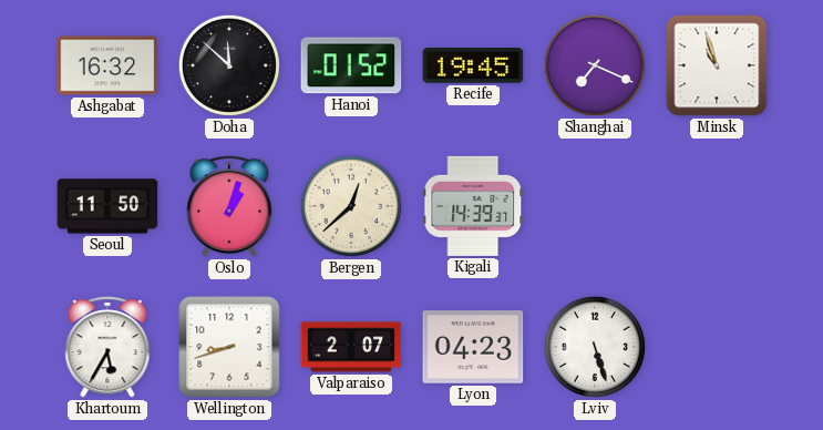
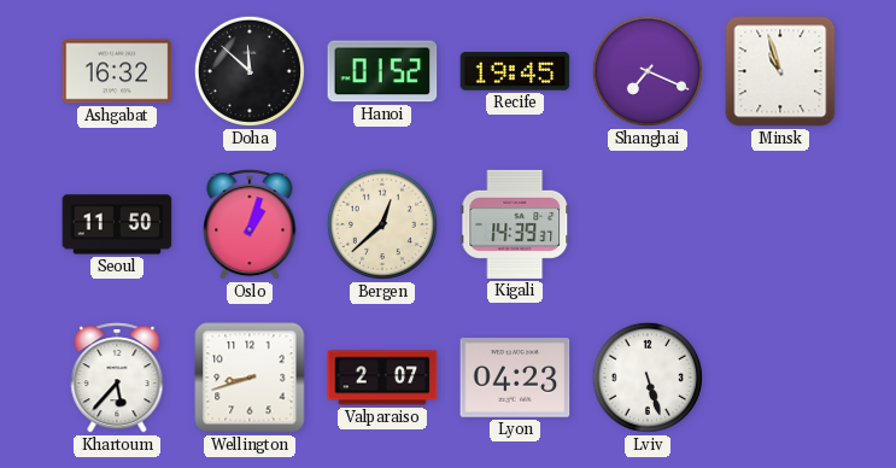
Khartoum: 5:35 -> 5:37
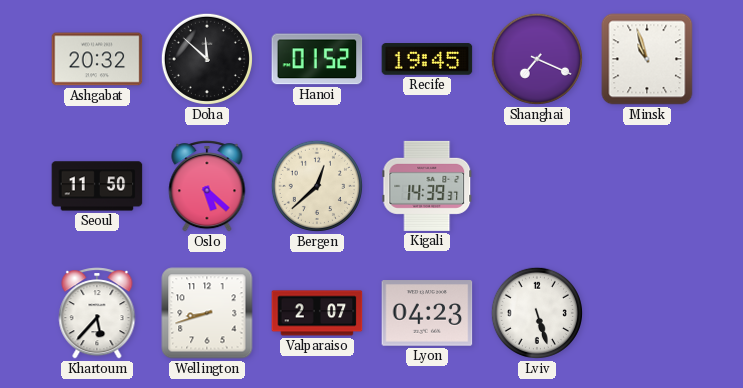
Ashgabat: 16:32 -> 20:32
Oslo: 1:03 -> 5:22
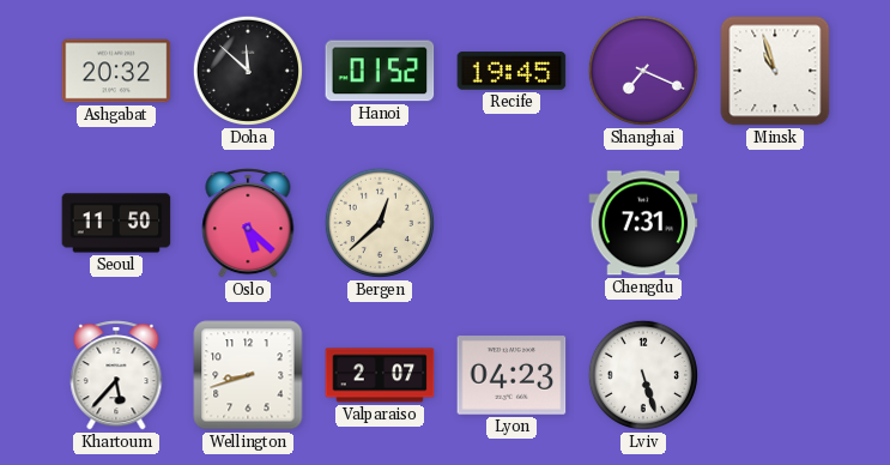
Kigali: 14:39 -> none
Chengdu: none -> 7:31
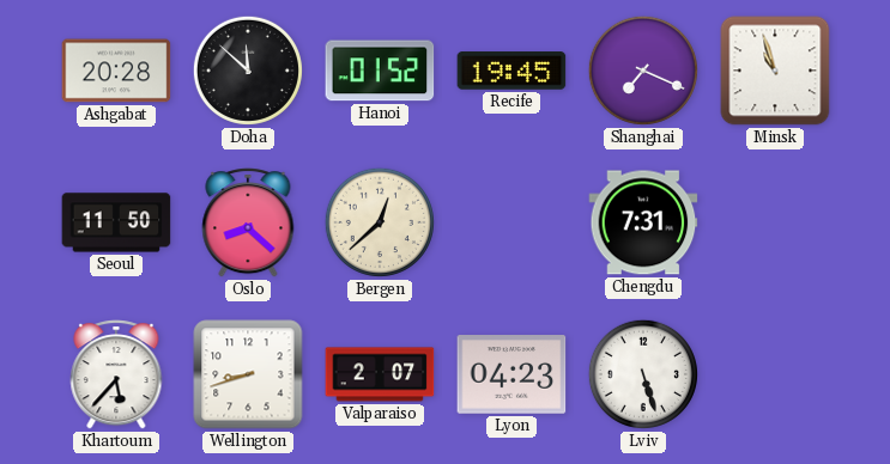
Ashgabat: 20:32 -> 20:28
Oslo: 5:22 -> 8:22
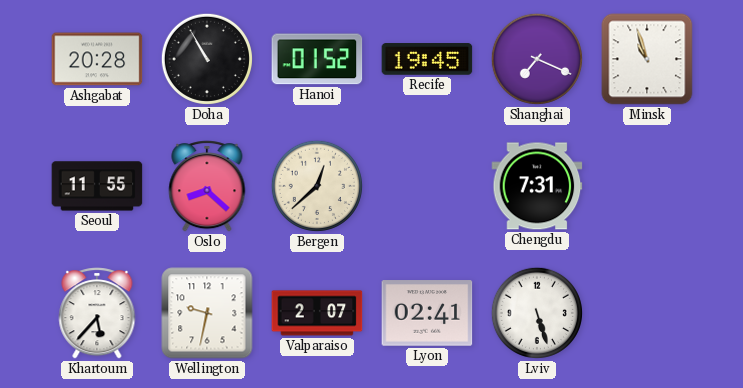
Doha: 11:52 -> 10:55
Seoul: 11:50 -> 11:55
Wellington: 8:42 -> 9:32
Lyon: 04:23 -> 02:41
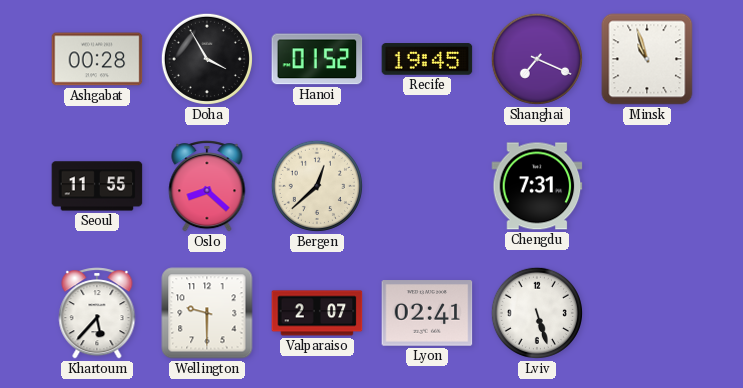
Ashgabat: 20:28 -> 00:28
Doha: 10:55 -> 3:55
Wellington: 9:32 -> 9:30
